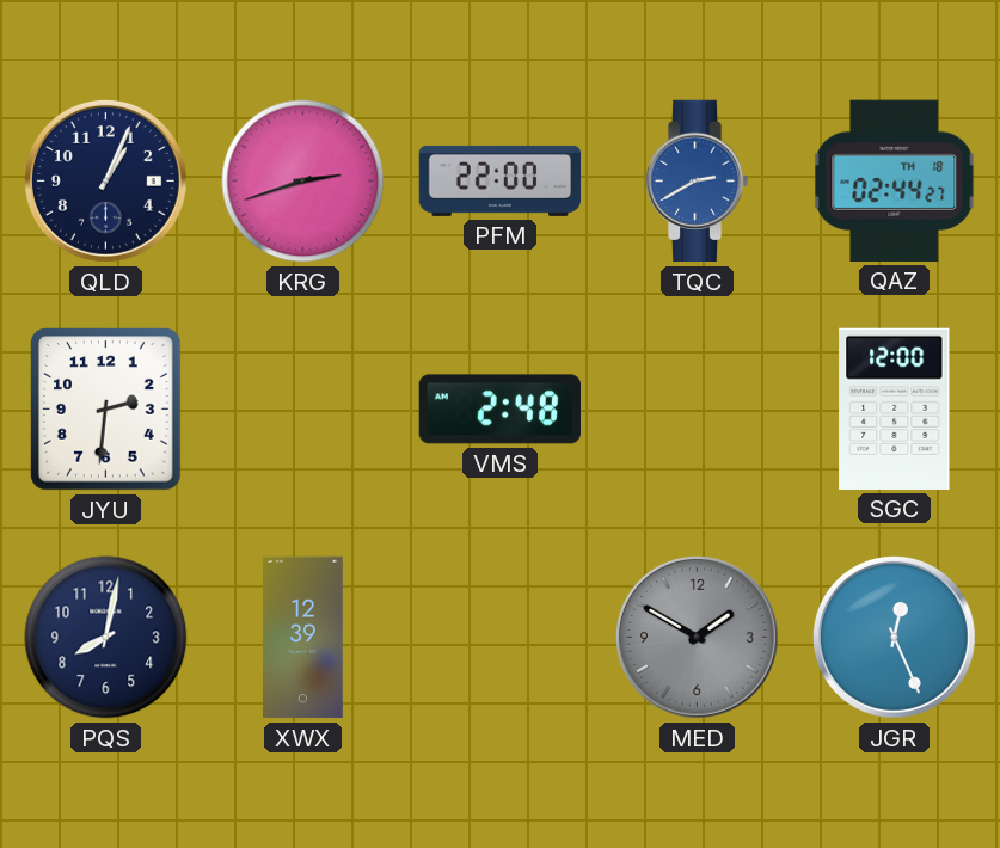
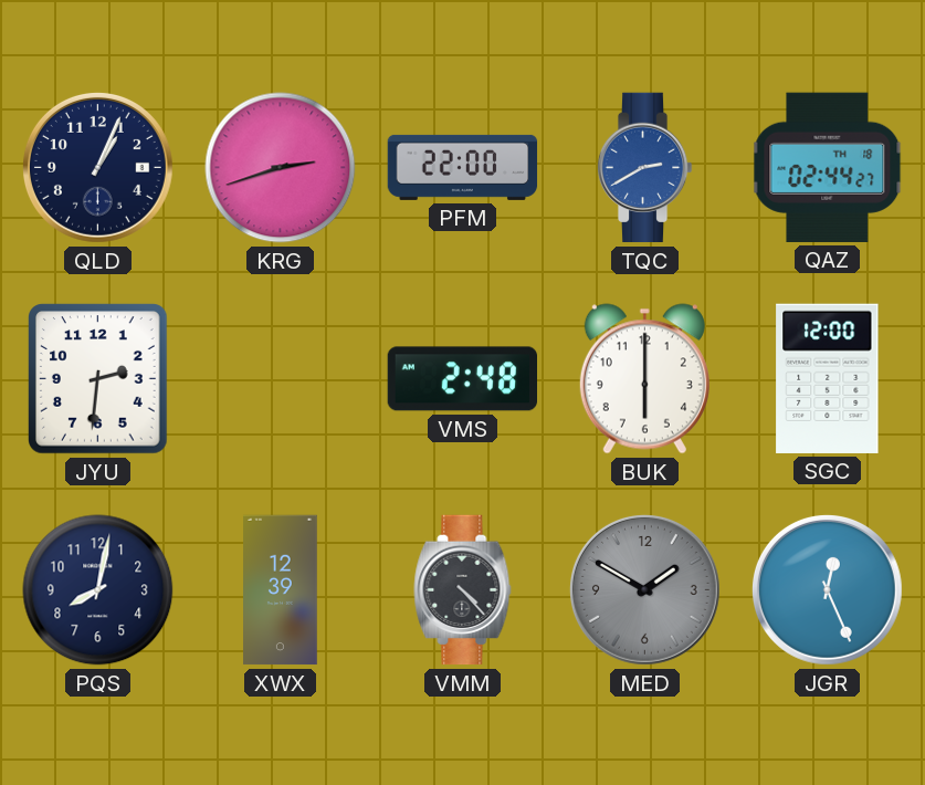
BUK: none -> 6:00
VMM: none -> 4:23
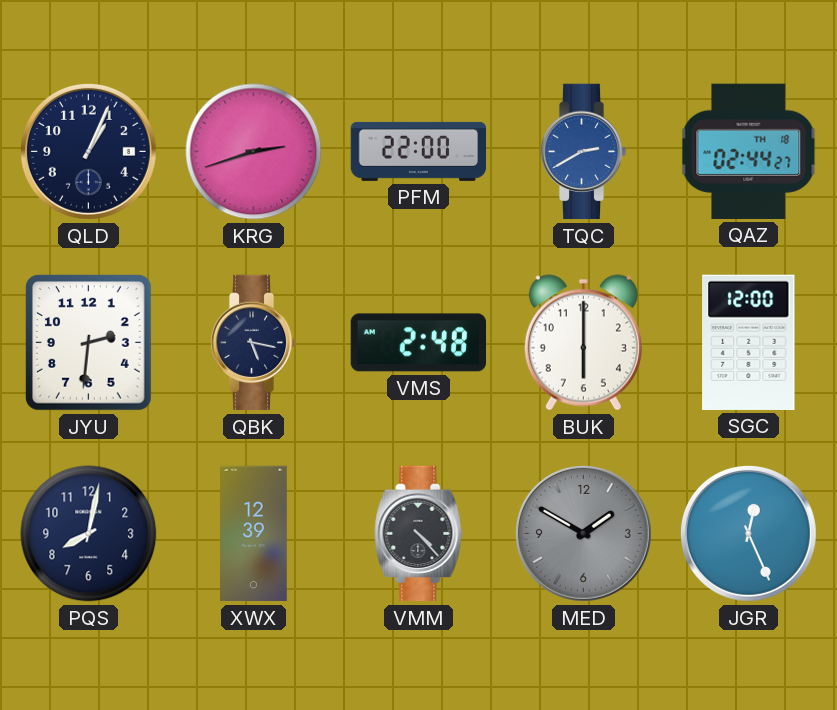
QBK: none -> 5:17
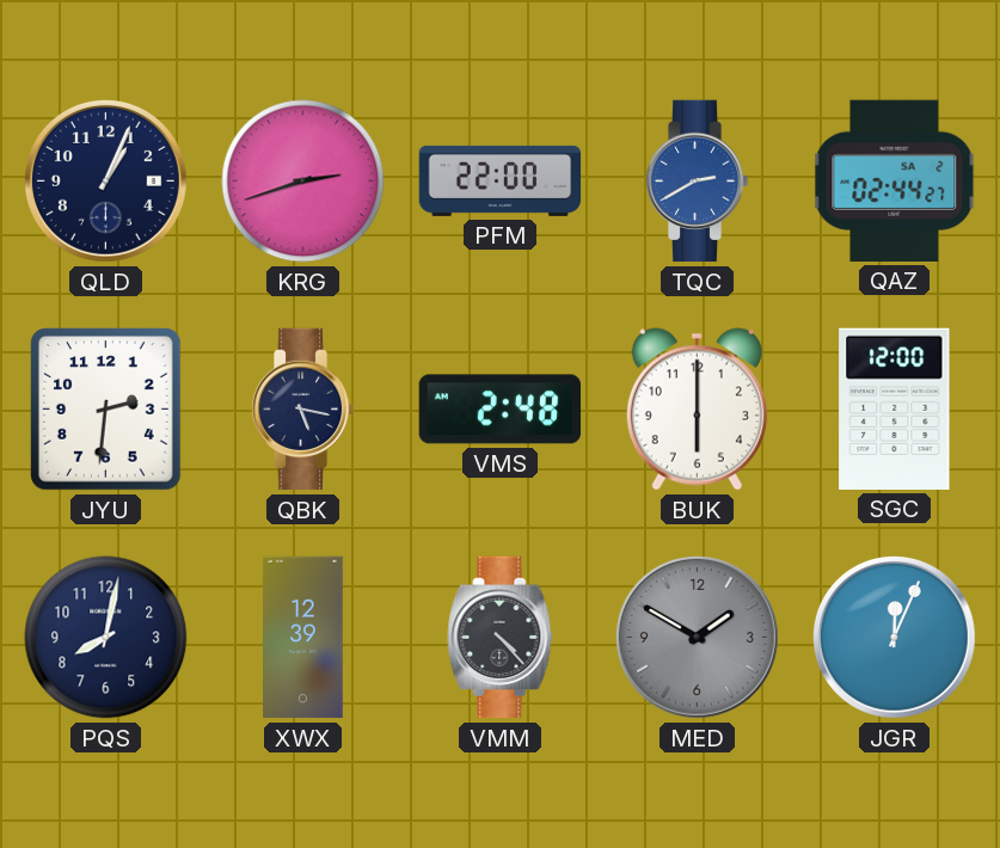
QAZ date: TH 18 -> SA 2
JGR: 12:26 -> 12:04
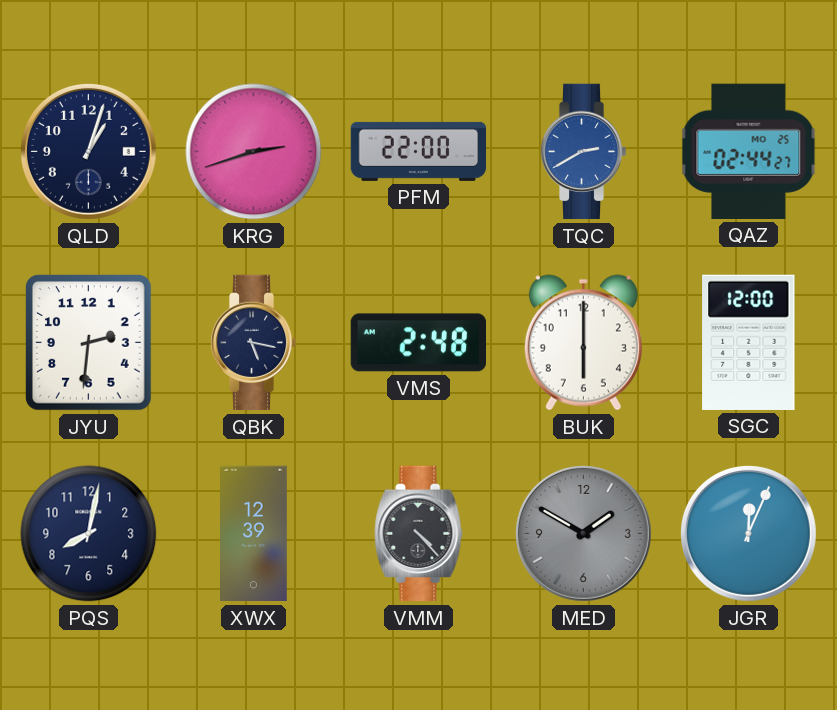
QLD: 1:04 -> 1:03
QAZ date: SA 2 -> MO 25
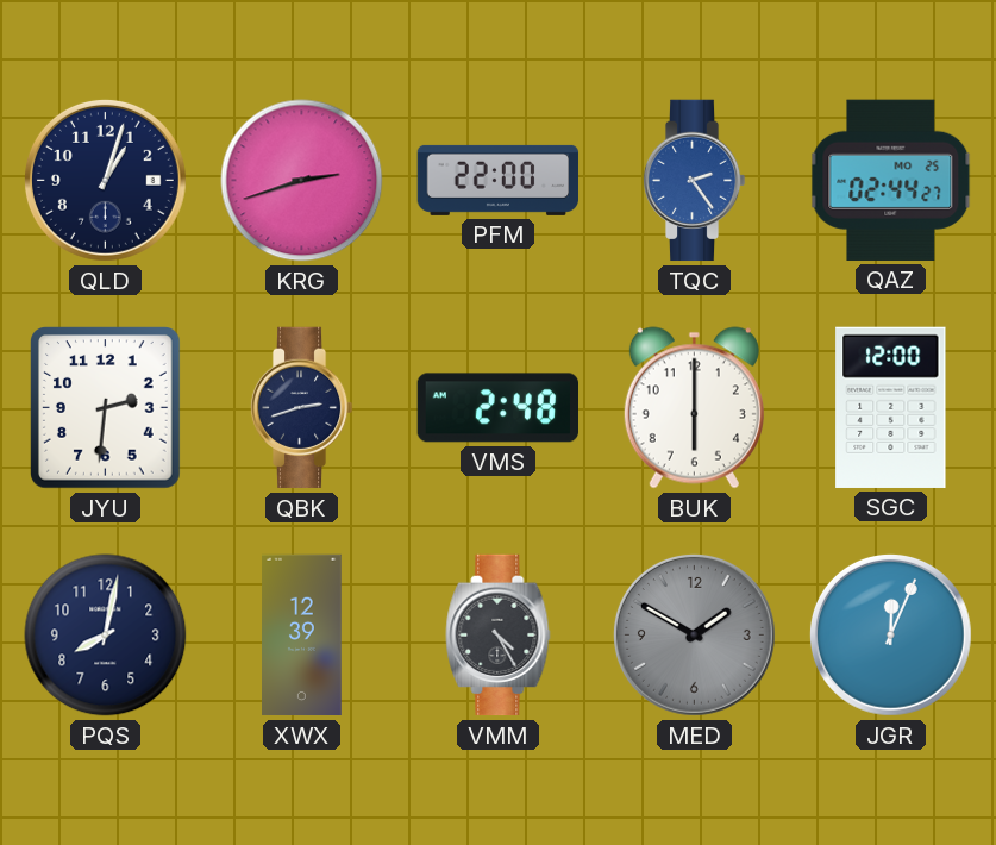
TQC: 2:40 -> 2:24
QBK: 5:17 -> 2:42
VMM: 4:23 -> 4:25
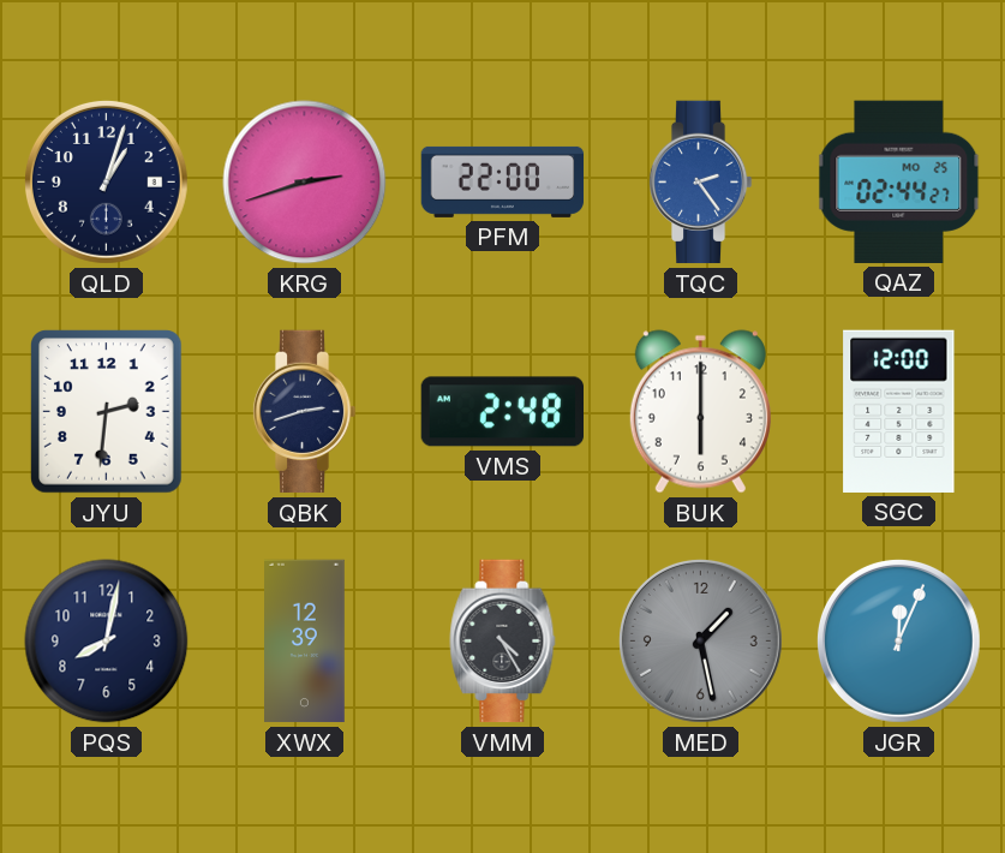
MED: 1:50 -> 1:28
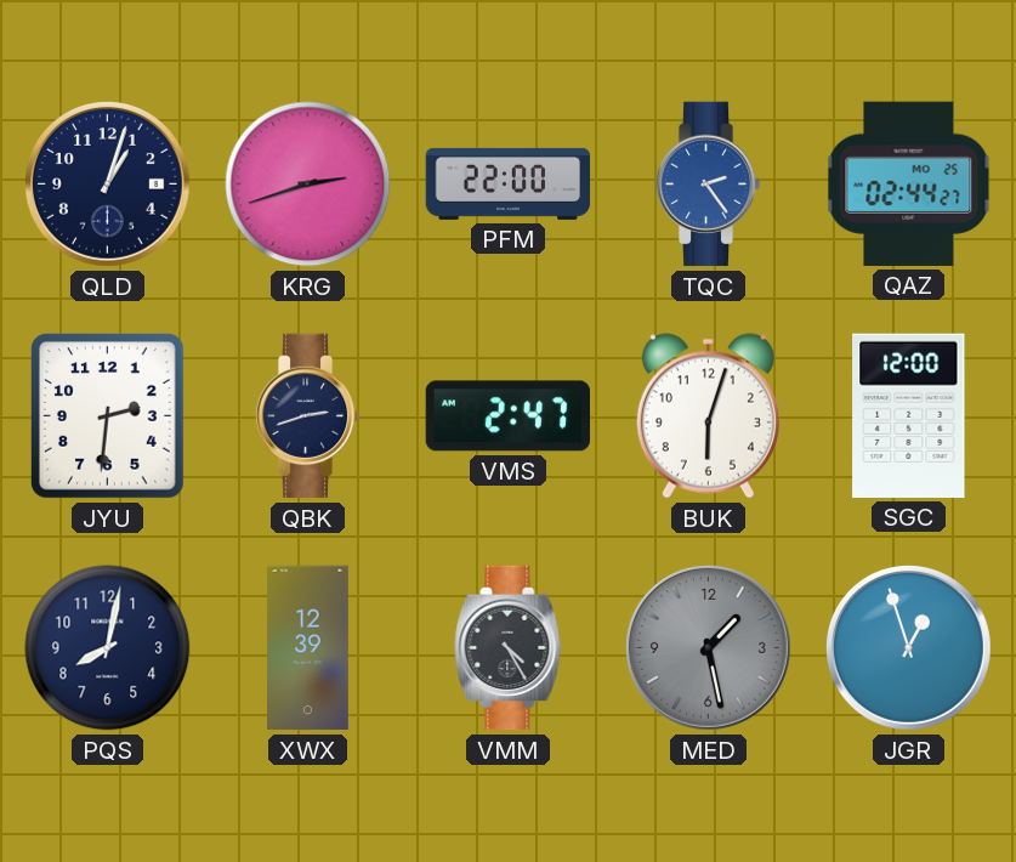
VMS: 2:48 -> 2:47
BUK: 6:00 -> 6:03
JGR: 12:04 -> 12:57
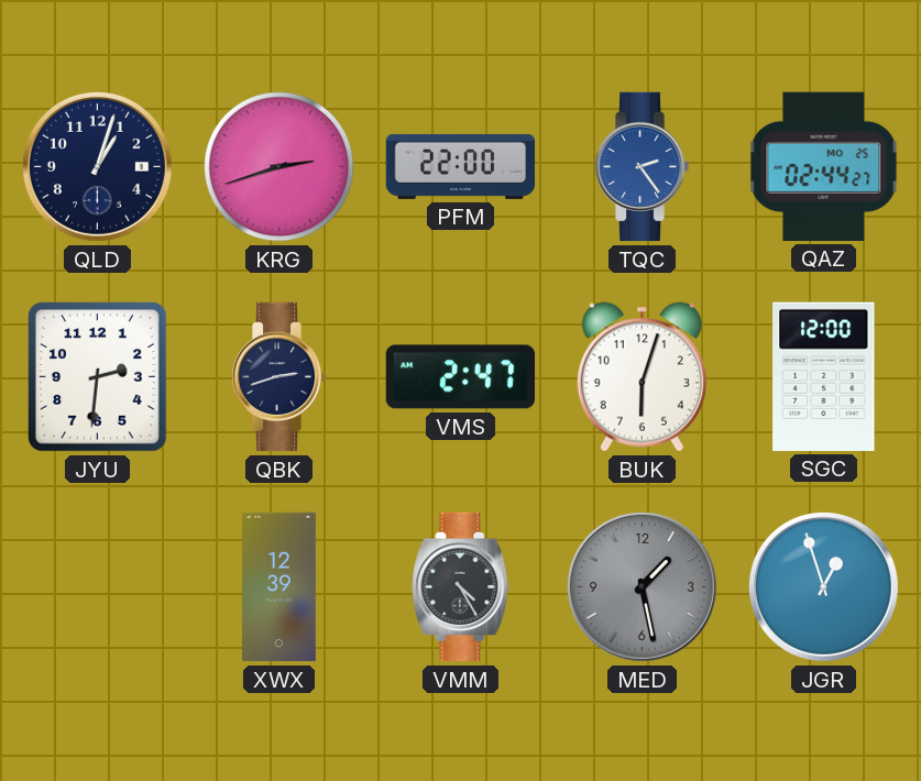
PQS: 8:02 -> none
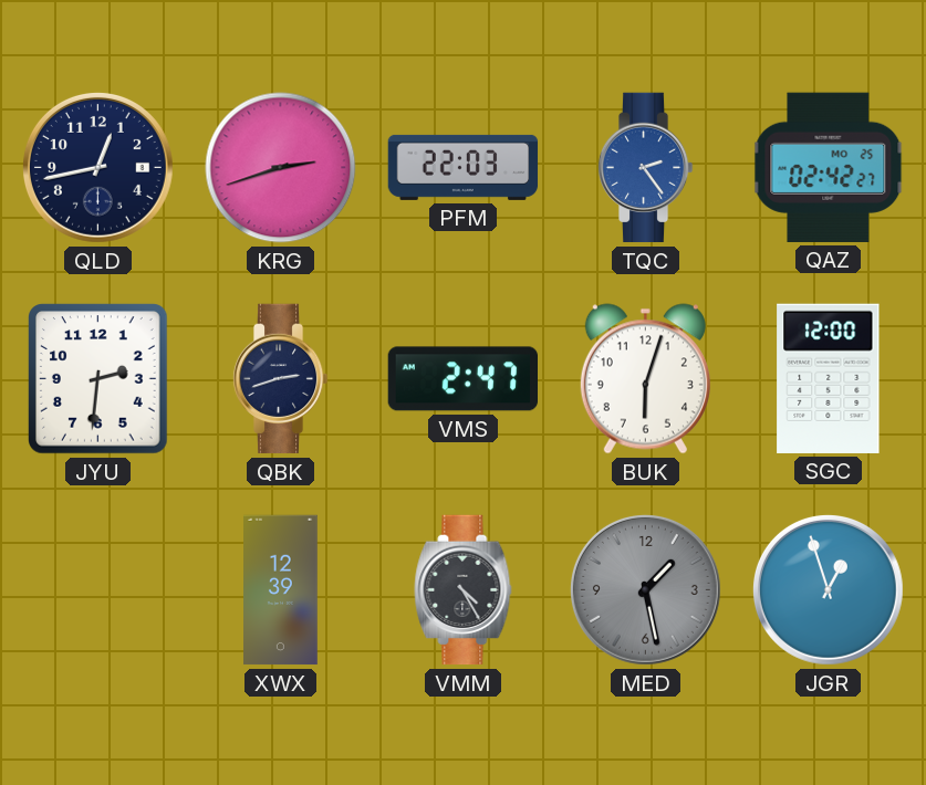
QLD: 1:03 -> 12:43
PFM: 22:00 -> 22:03
QAZ: 02:44 -> 02:42
